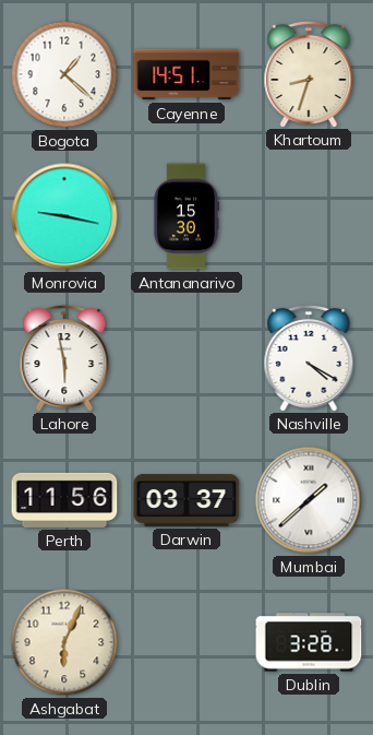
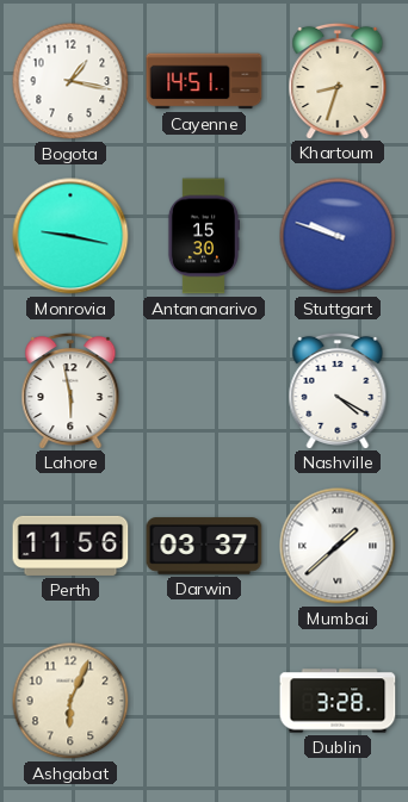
Bogota: 1:22 -> 1:17
Stuttgart: none -> 9:48
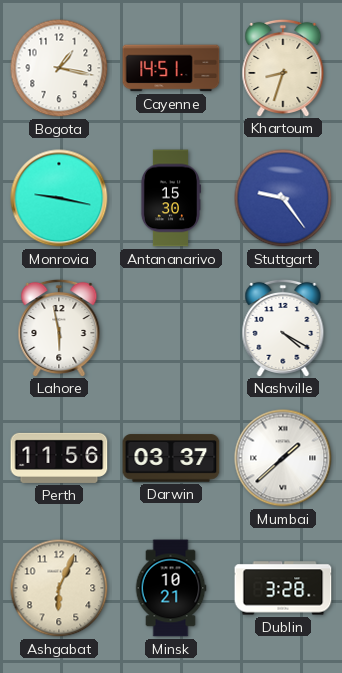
Stuttgart: 9:48 -> 9:24
Minsk: none -> 10:21
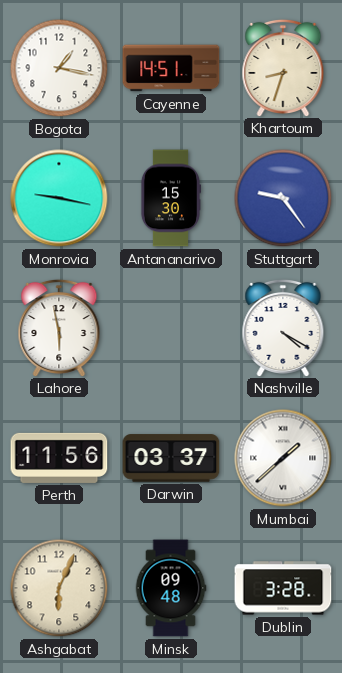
Minsk: 10:21 -> 09:48
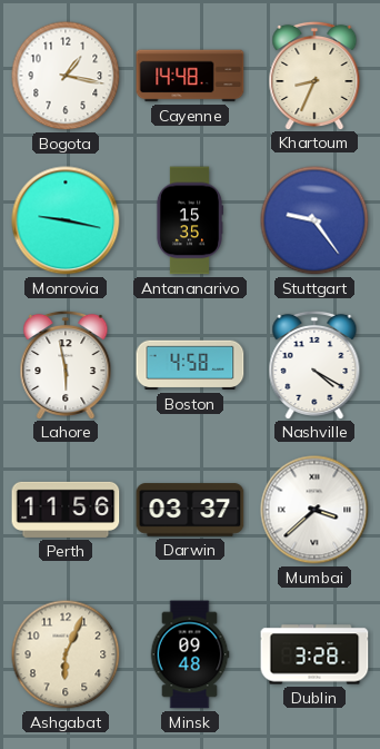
Cayenne: 14:51 -> 14:48
Khartoum: 8:33 -> 8:34
Antananarivo: 15:30 -> 15:35
Boston: none -> 4:58
Mumbai: 1:38 -> 3:38
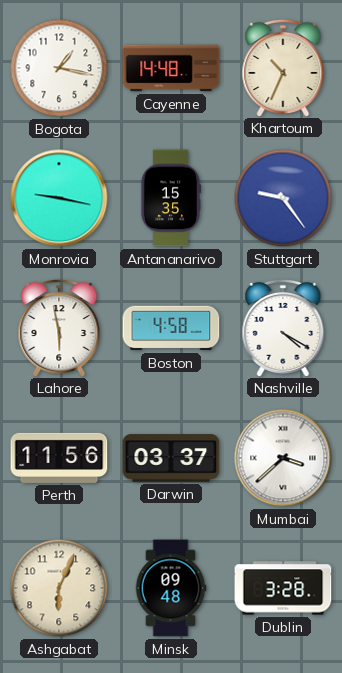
Khartoum: 8:34 -> 10:34
